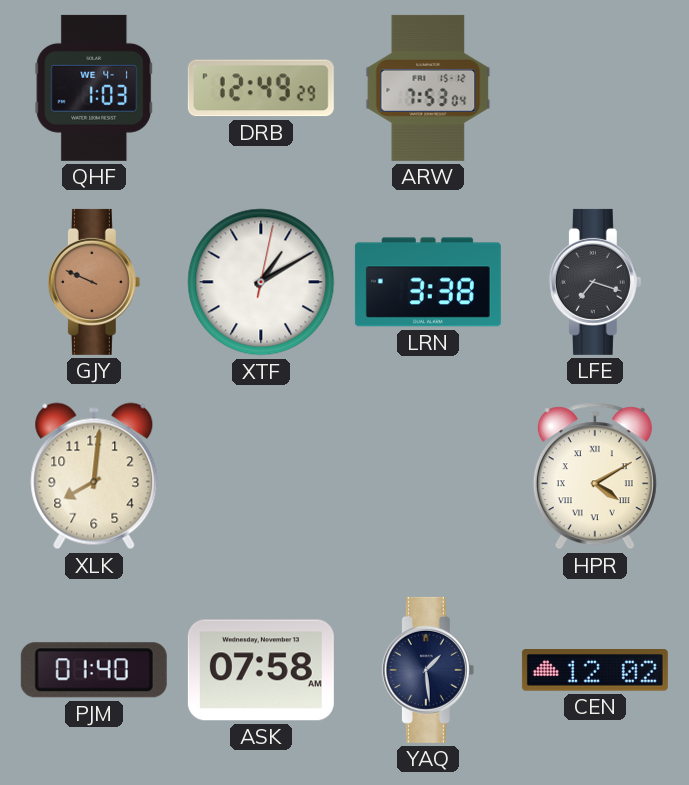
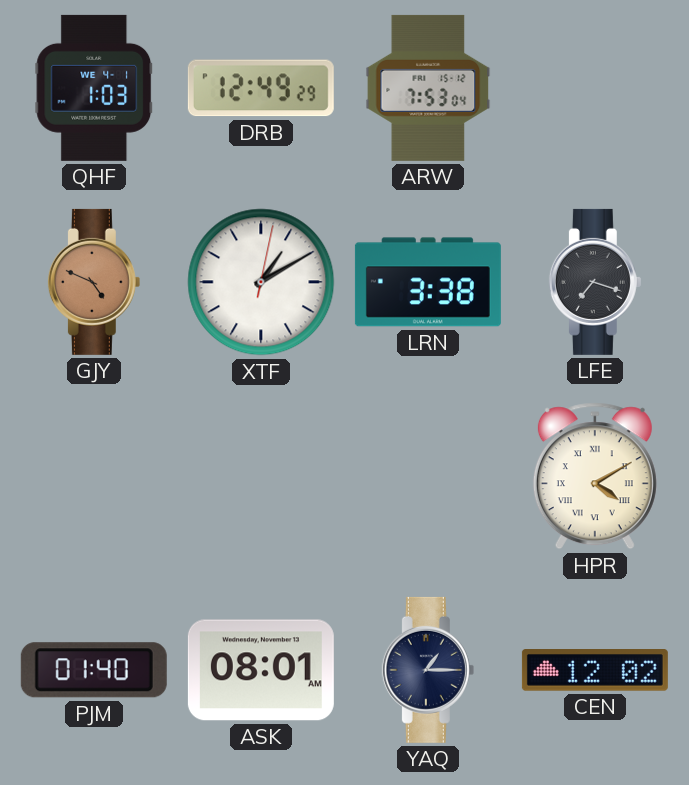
GJY: 9:49 -> 4:49
XLK: 8:01 -> none
ASK: 07:58 -> 08:01
YAQ: 1:29 -> 1:15
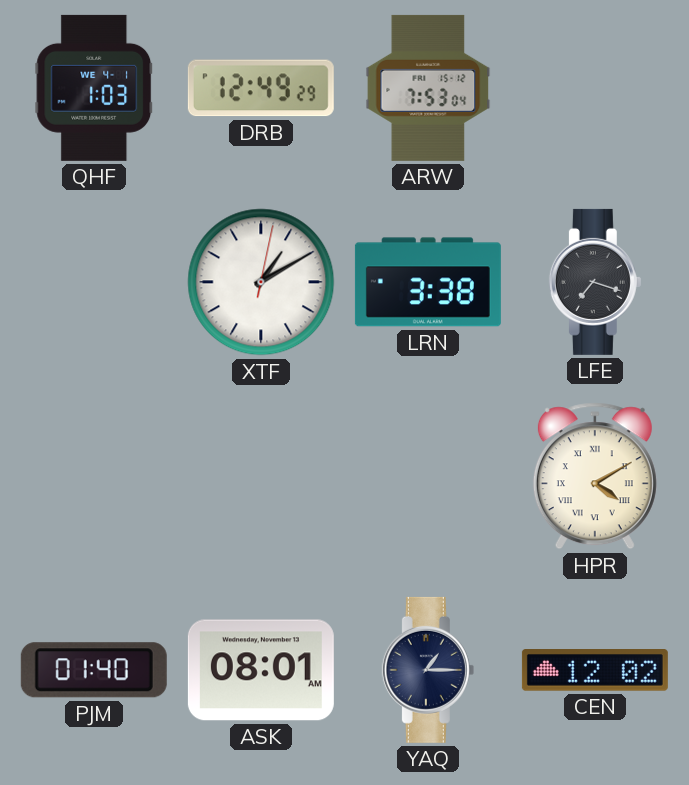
GJY: 4:49 -> none
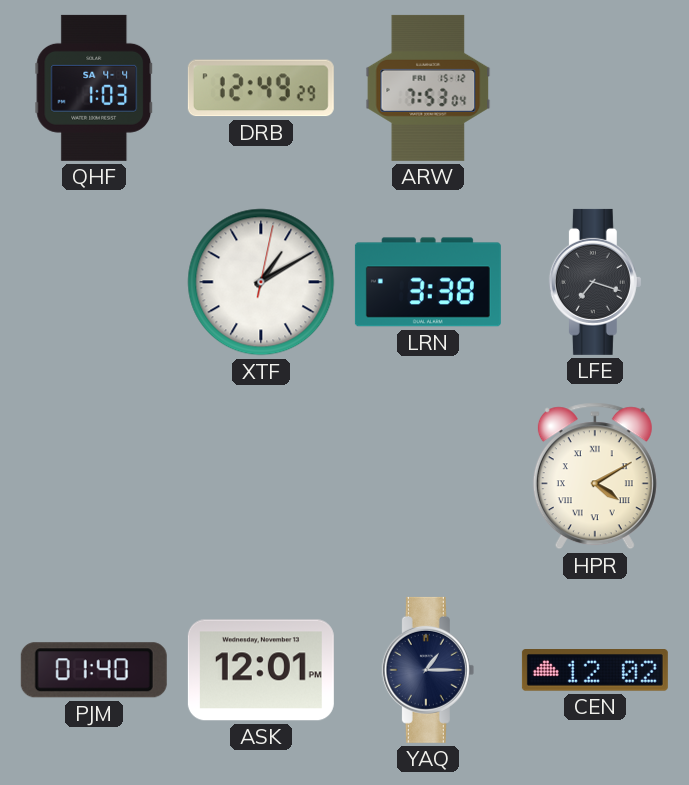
QHF date: WE 4-1 -> SA 4-4
ASK: 08:01 -> 12:01
